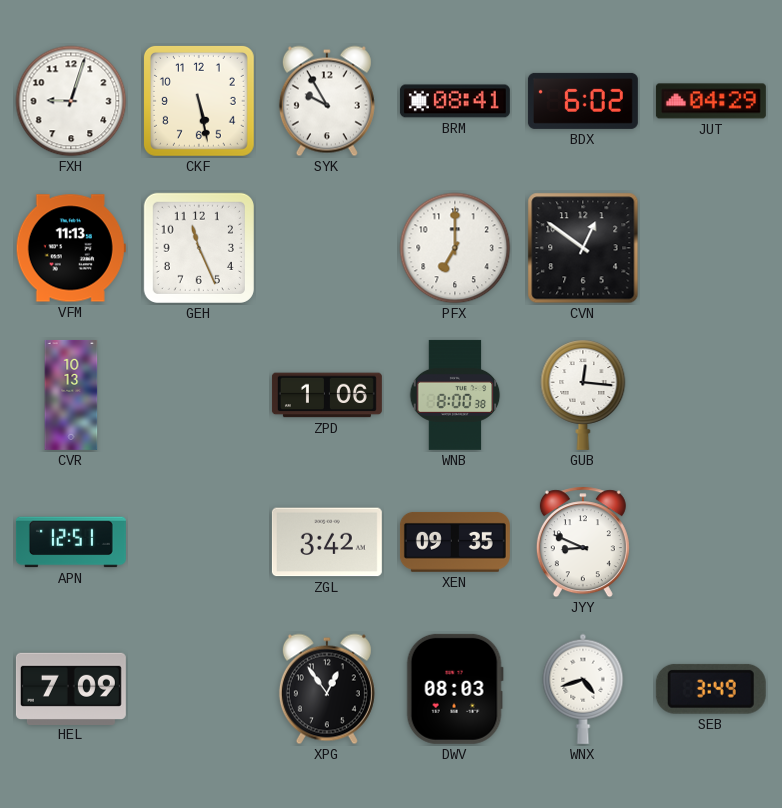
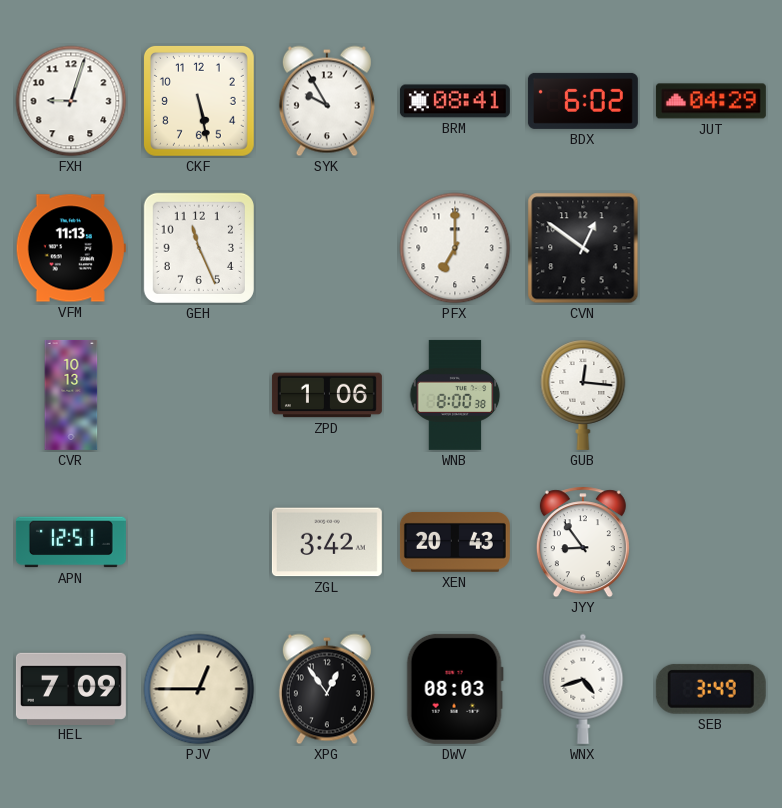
XEN: 09:35 -> 20:43
JYY: 8:49 -> 8:54
PJV: none -> 12:45
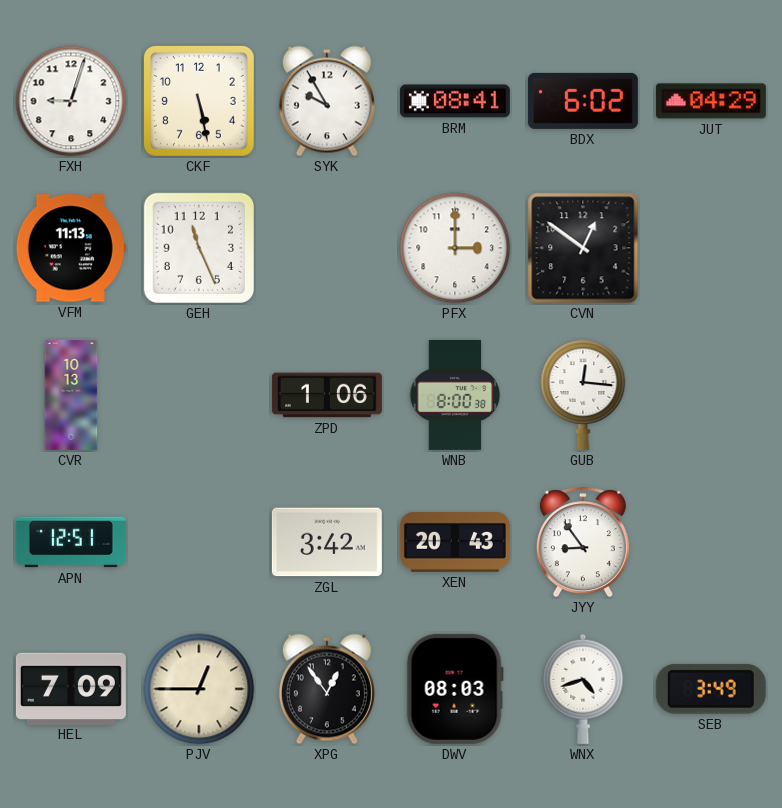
PFX: 7:00 -> 3:00
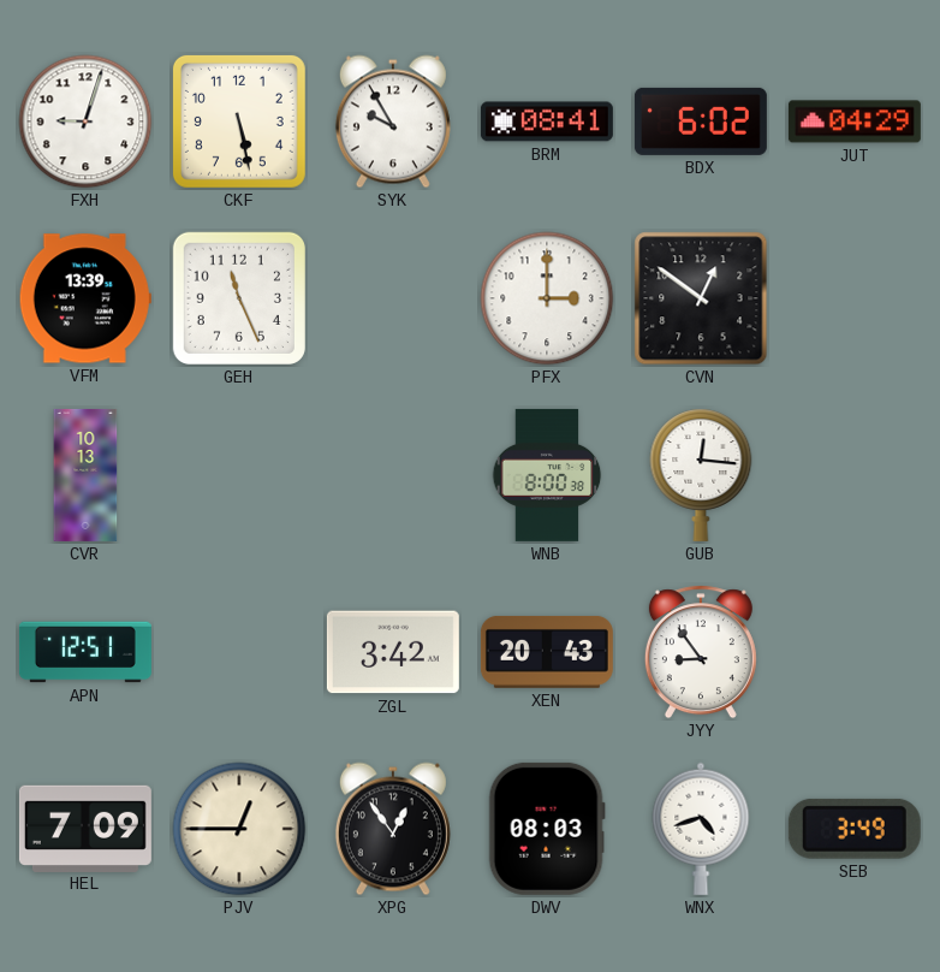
VFM: 11:13 -> 13:39
ZPD: 1:06 -> none
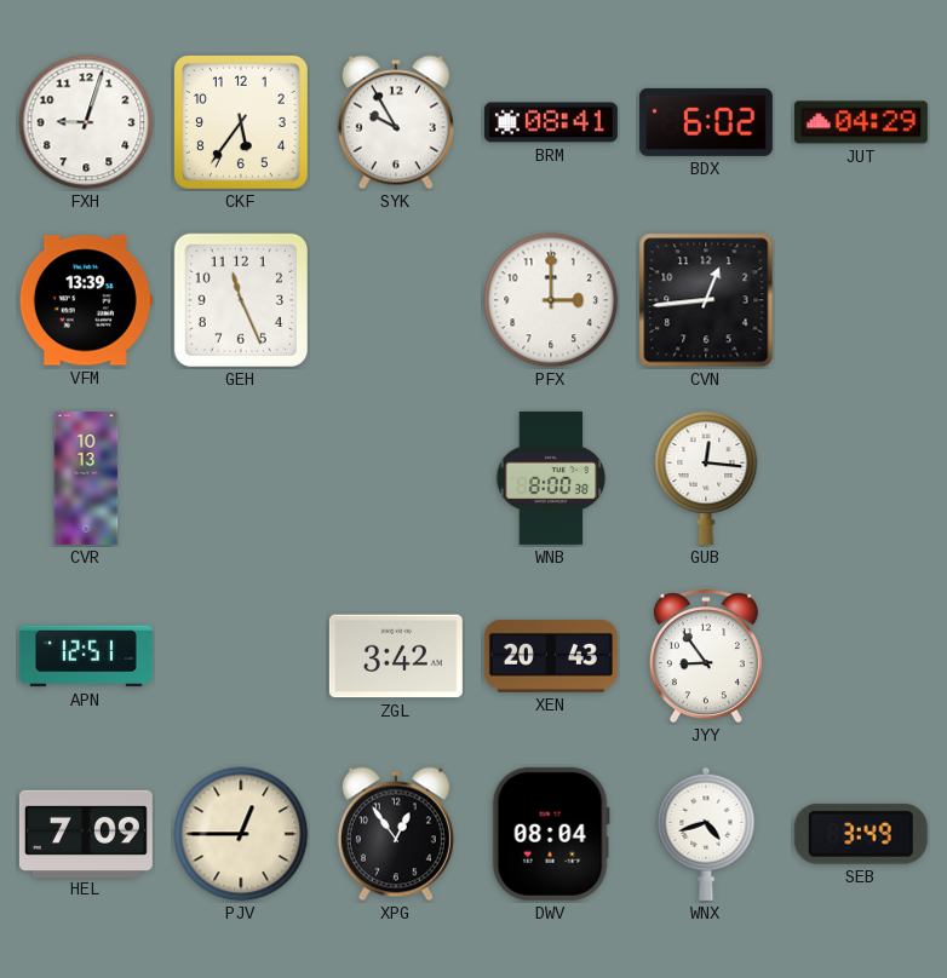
CKF: 5:28 -> 5:36
CVN: 12:51 -> 12:44
DWV: 08:03 -> 08:04
